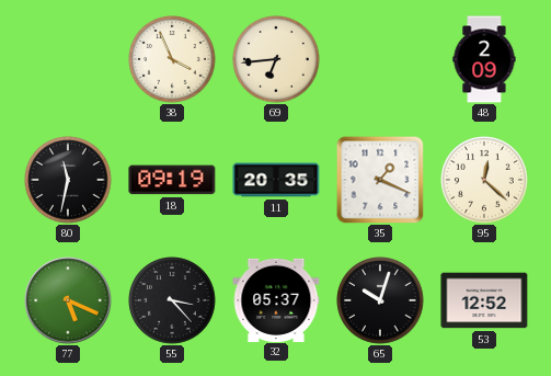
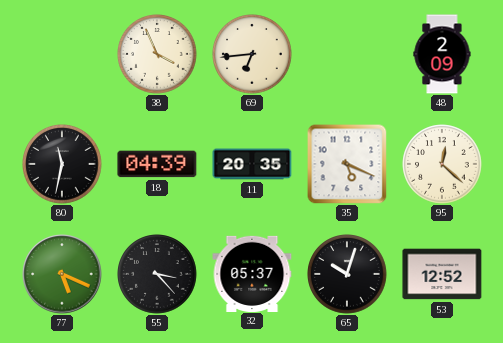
18: 09:19 -> 04:39
35: 1:19 -> 5:19
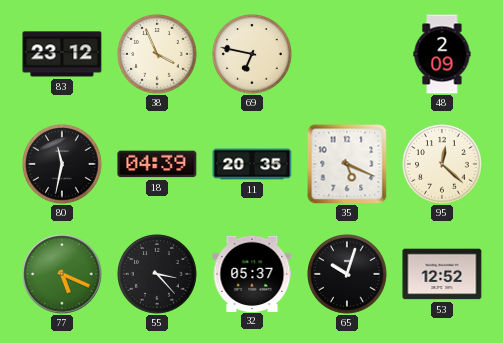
83: none -> 23:12
69: 6:44 -> 6:47
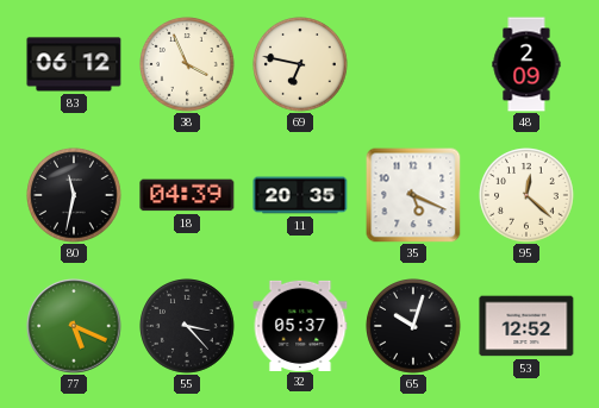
83: 23:12 -> 06:12
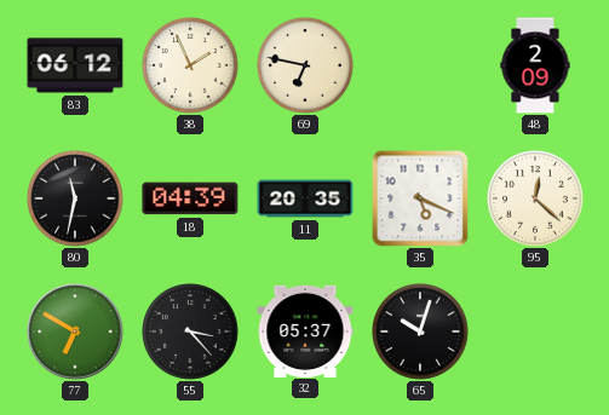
38: 3:56 -> 1:56
77: 5:19 -> 6:50
53: 12:52 -> none
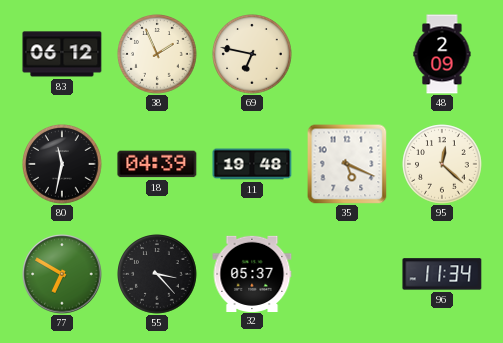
11: 20:35 -> 19:48
65: 10:03 -> none
96: none -> 11:34
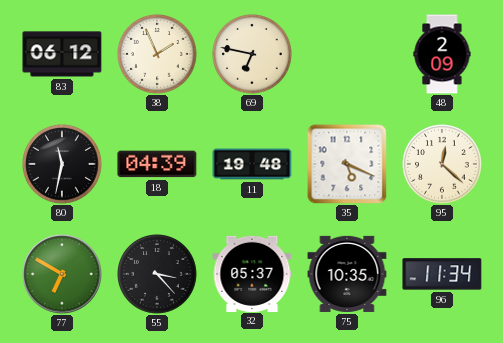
75: none -> 10:35
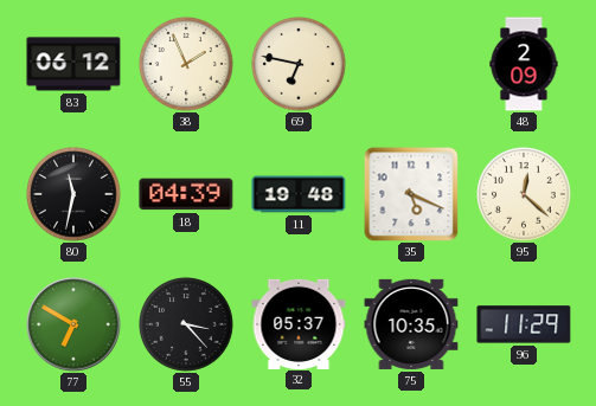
96: 11:34 -> 11:29
